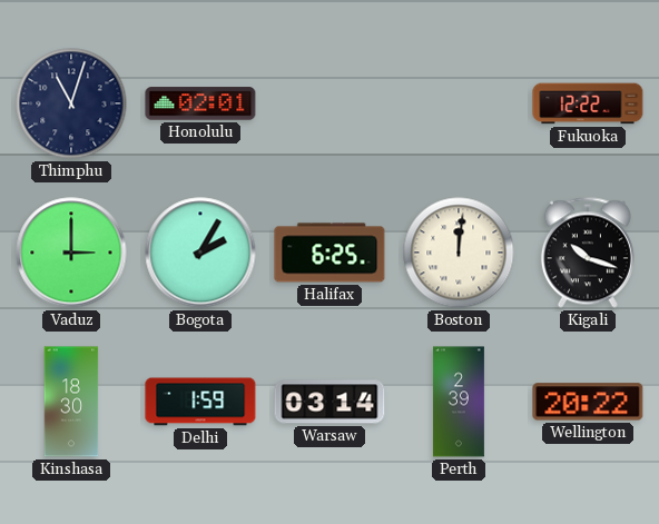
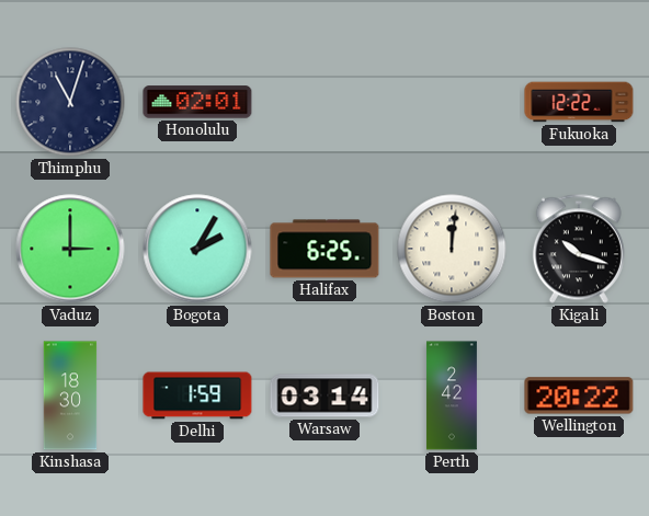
Perth: 2:39 -> 2:42
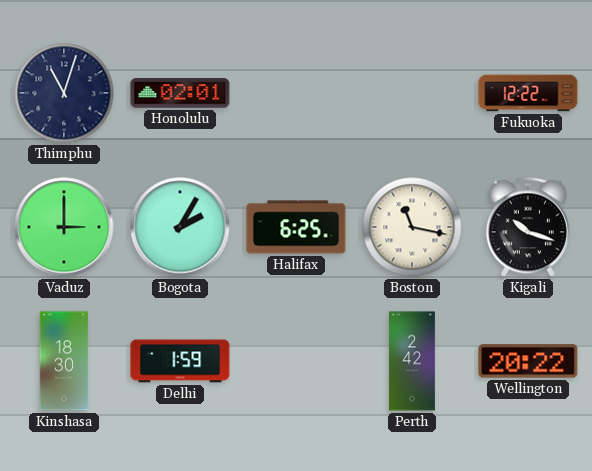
Boston: 12:01 -> 11:17
Warsaw: 03:14 -> none
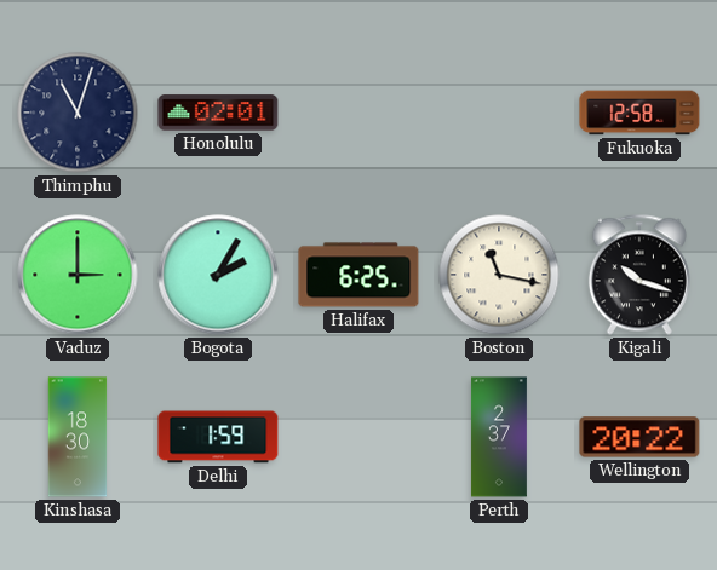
Fukuoka: 12:22 -> 12:58
Perth: 2:42 -> 2:37
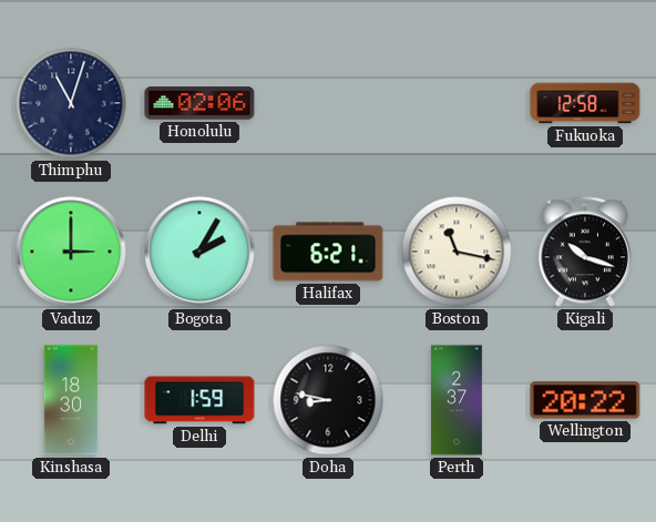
Honolulu: 02:01 -> 02:06
Halifax: 6:25 -> 6:21
Doha: none -> 8:47
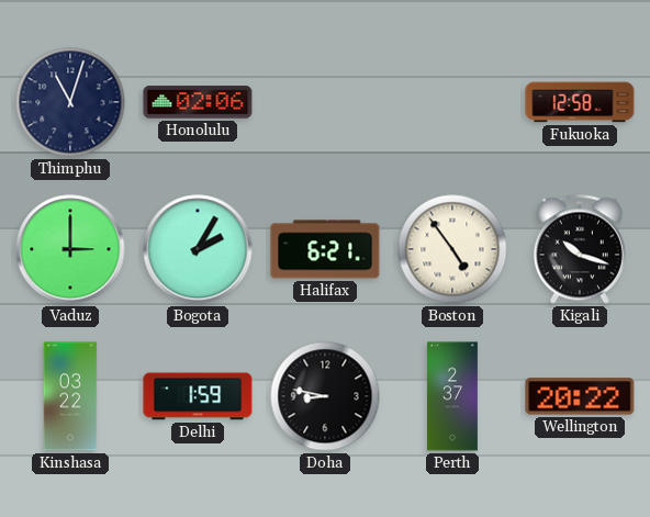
Boston: 11:17 -> 4:54
Kinshasa: 18:30 -> 03:22
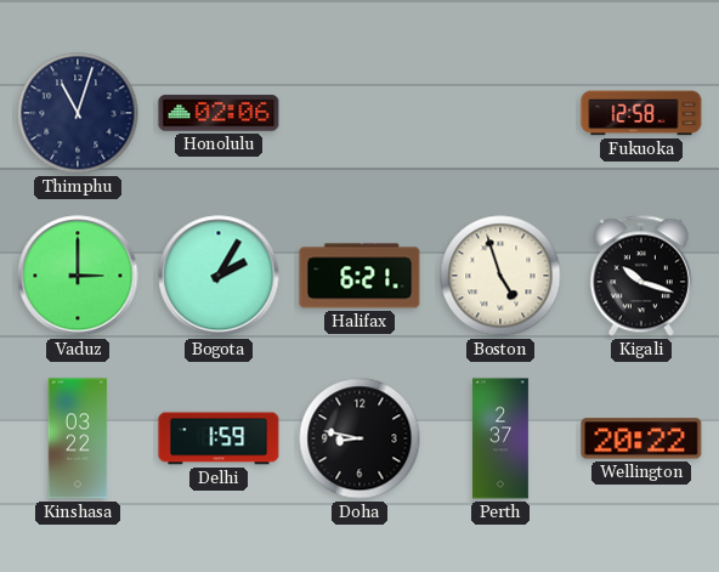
Boston: 4:54 -> 4:57
